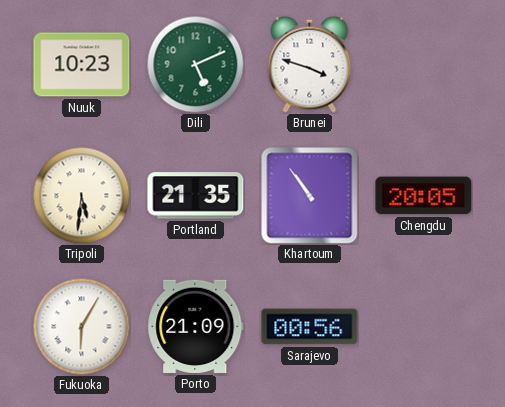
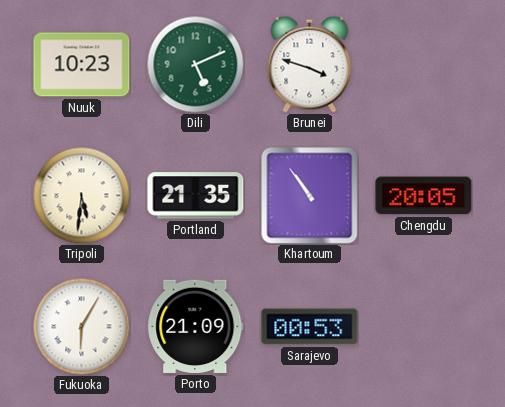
Sarajevo: 00:56 -> 00:53
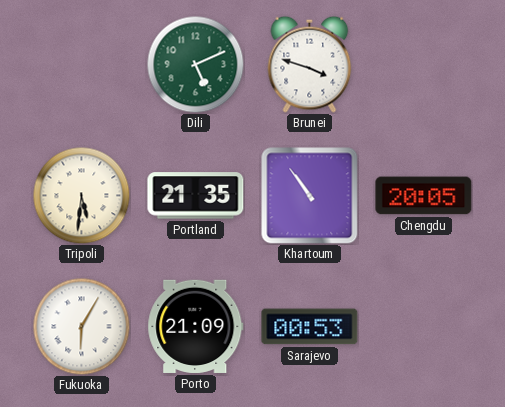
Nuuk: 10:23 -> none
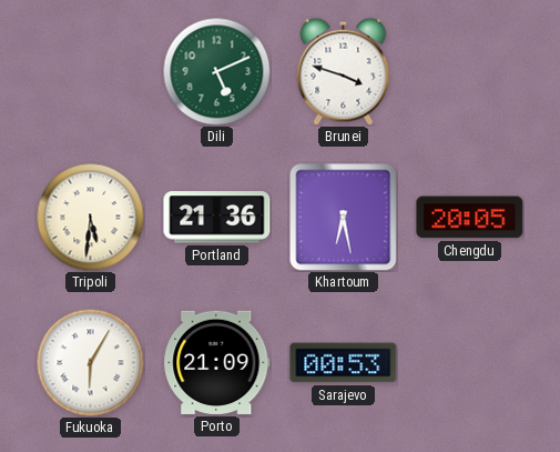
Portland: 21:35 -> 21:36
Khartoum: 10:54 -> 6:28
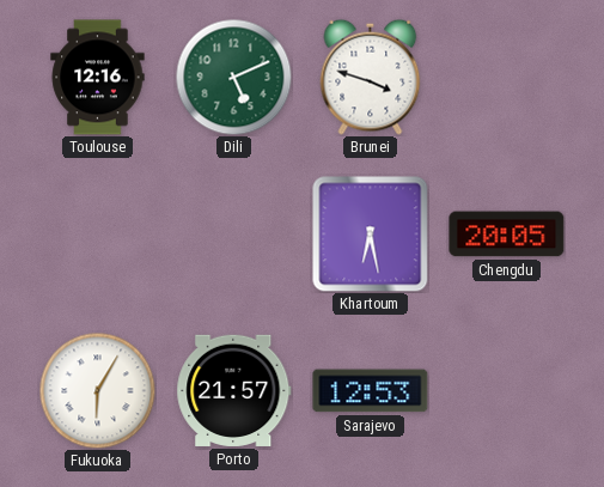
Toulouse: none -> 12:16
Tripoli: 5:31 -> none
Portland: 21:36 -> none
Porto: 21:09 -> 21:57
Sarajevo: 00:53 -> 12:53
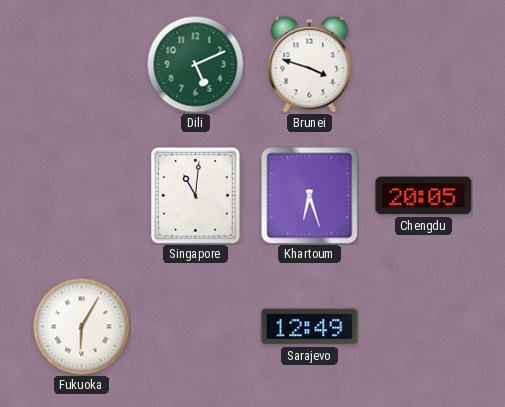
Toulouse: 12:16 -> none
Singapore: none -> 11:01
Khartoum: 6:28 -> 6:27
Porto: 21:57 -> none
Sarajevo: 12:53 -> 12:49
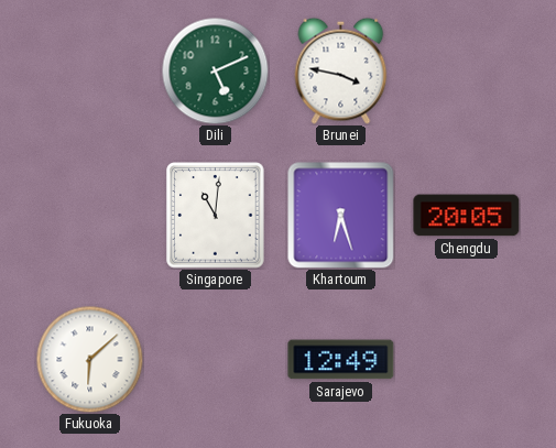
Brunei: 3:48 -> 3:47
Fukuoka: 6:05 -> 6:08
